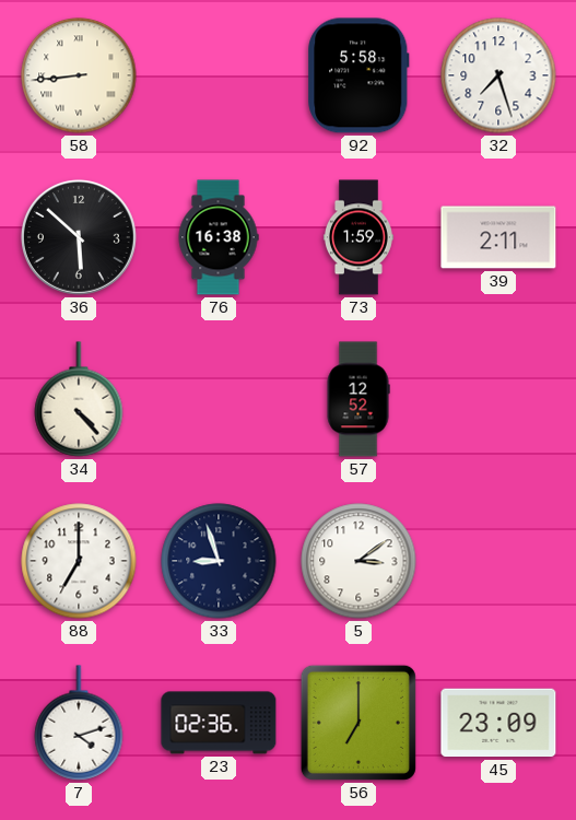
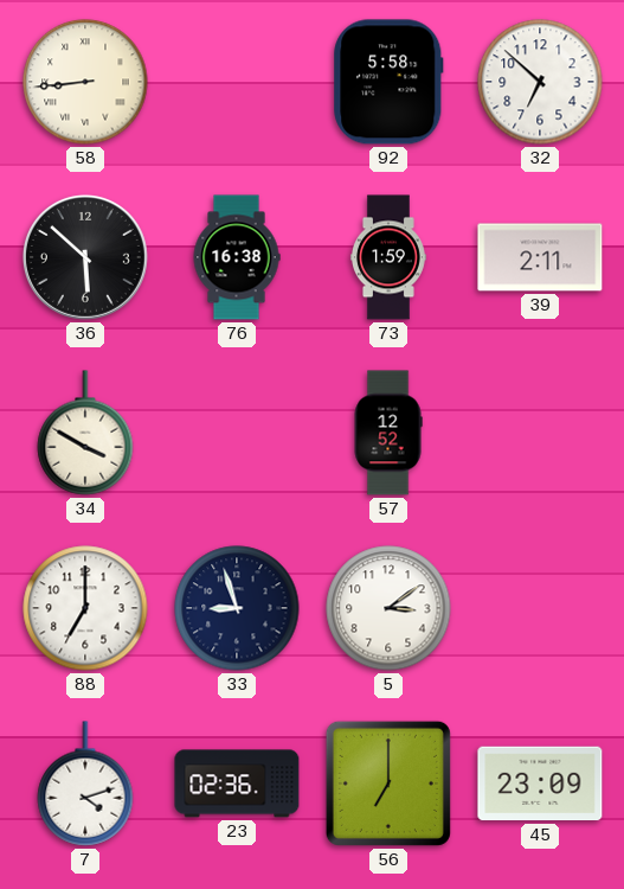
32: 7:27 -> 6:52
34: 4:23 -> 3:50
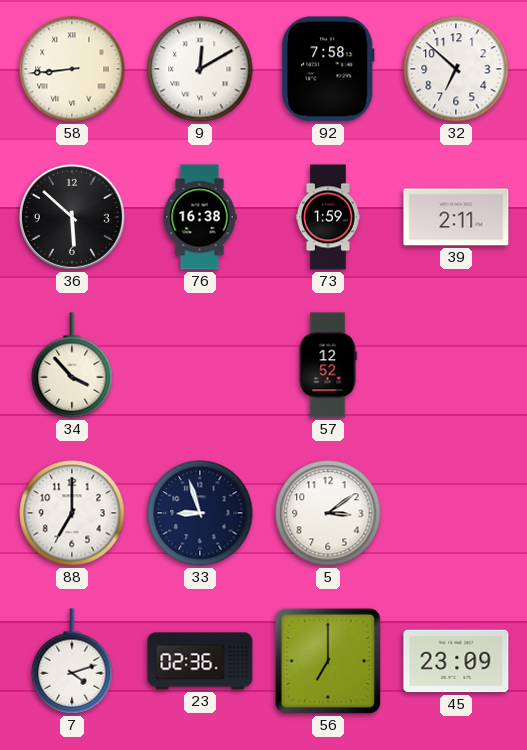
9: none -> 12:10
92: 5:58 -> 7:58
34: 3:50 -> 3:53
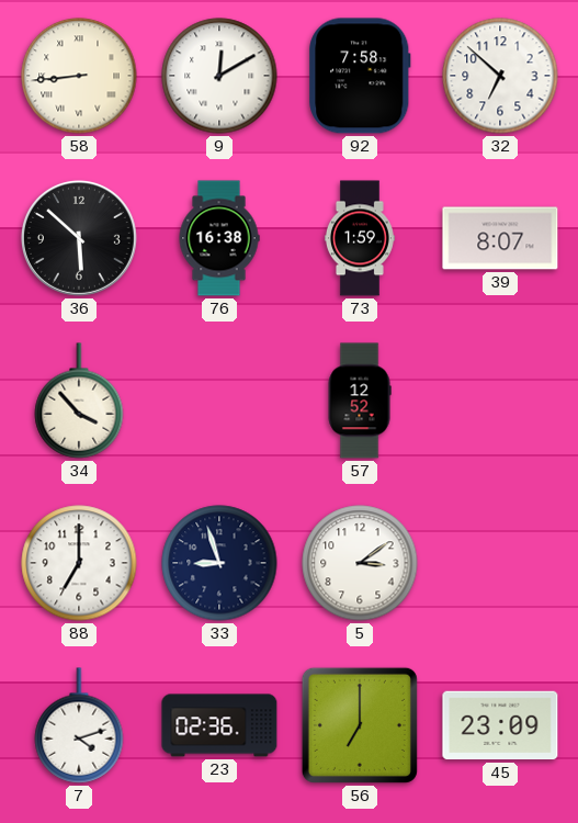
39: 2:11 -> 8:07
